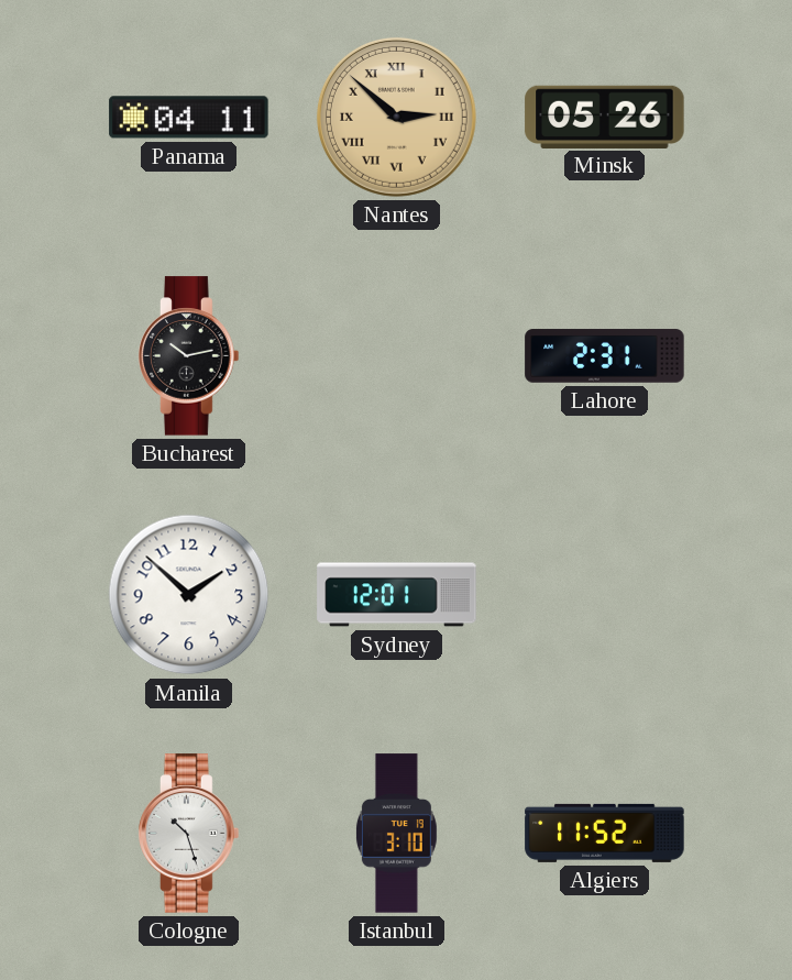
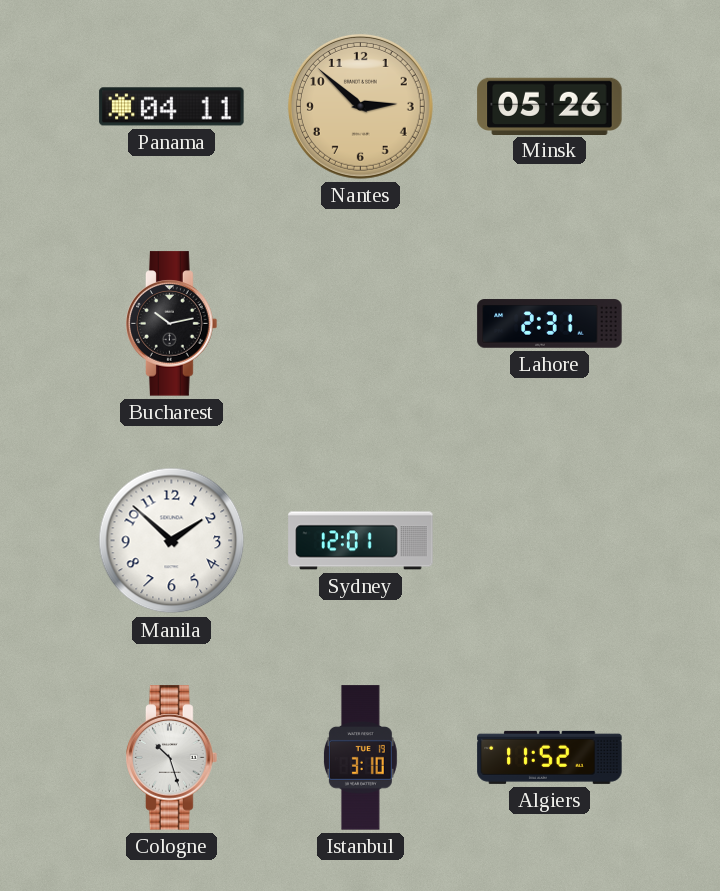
Nantes numerals: Roman -> Arabic
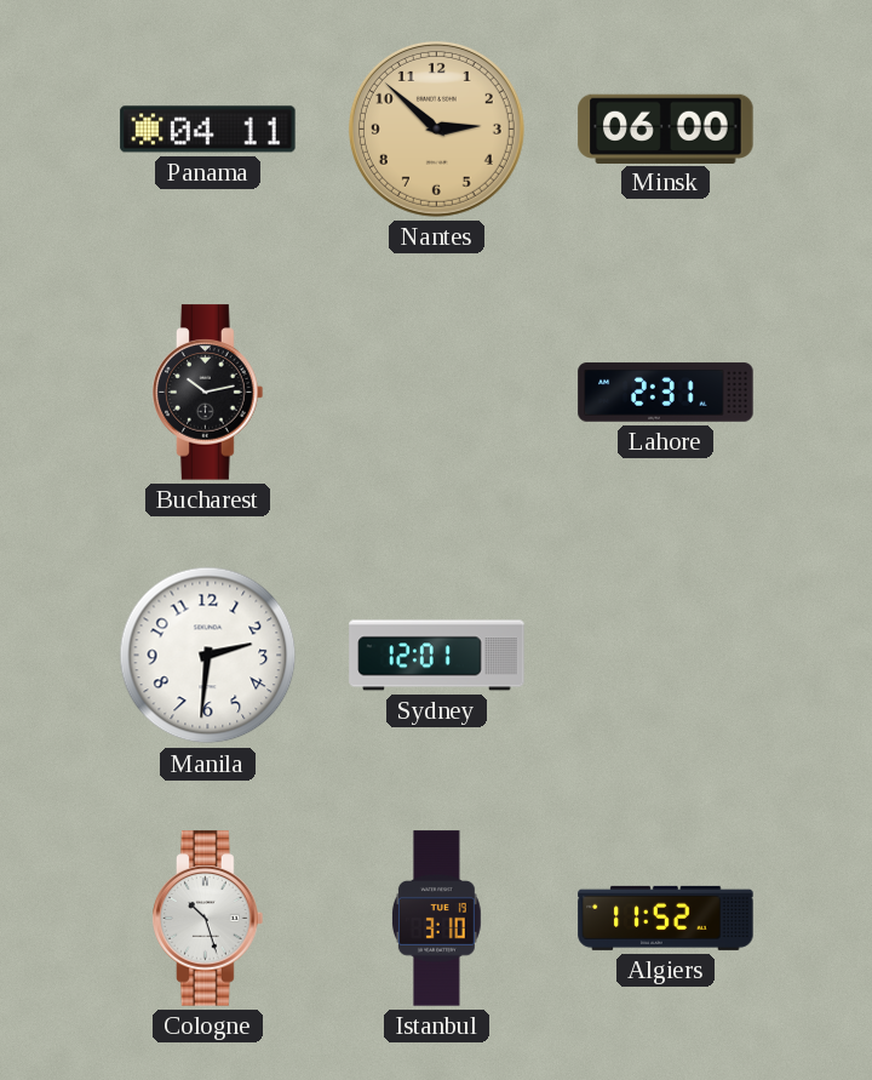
Minsk: 05:26 -> 06:00
Manila: 1:52 -> 2:31
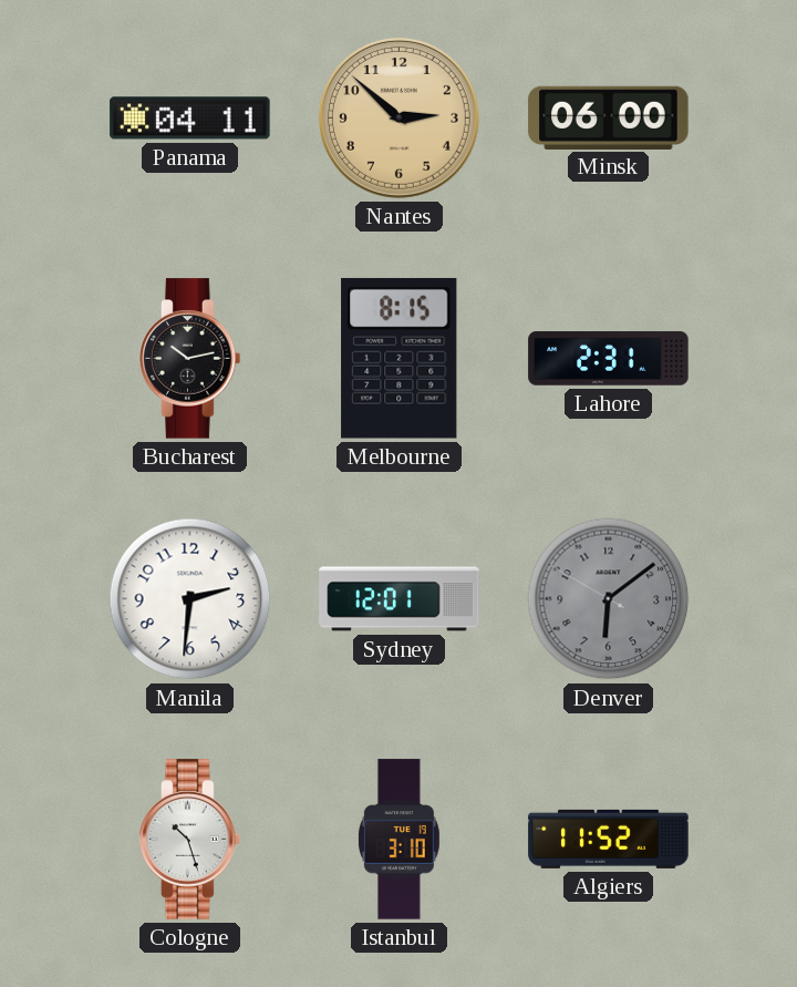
Melbourne: none -> 8:15
Denver: none -> 6:08
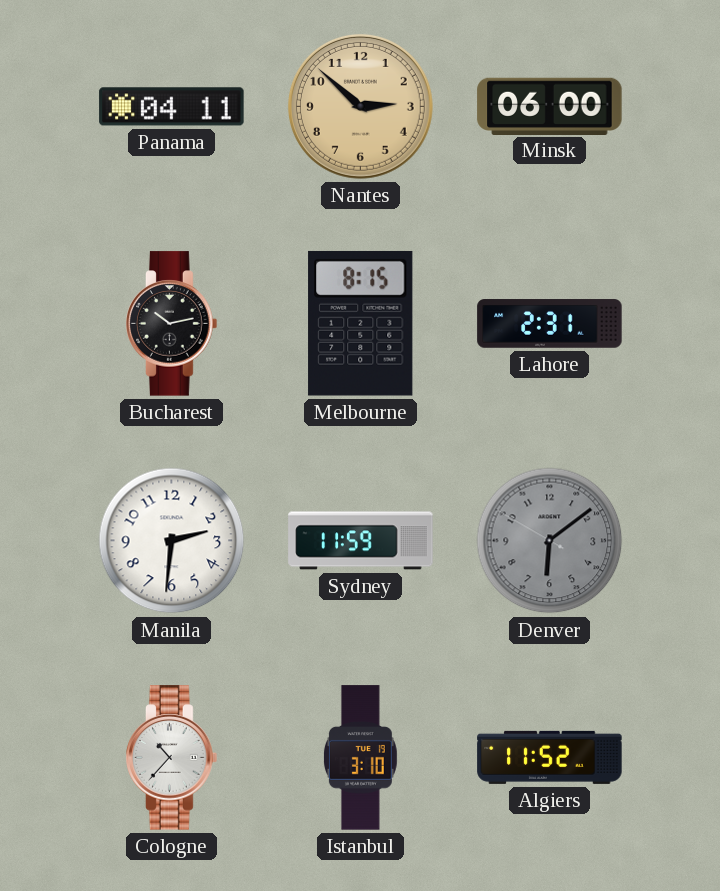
Sydney: 12:01 -> 11:59
Cologne: 10:27 -> 10:37
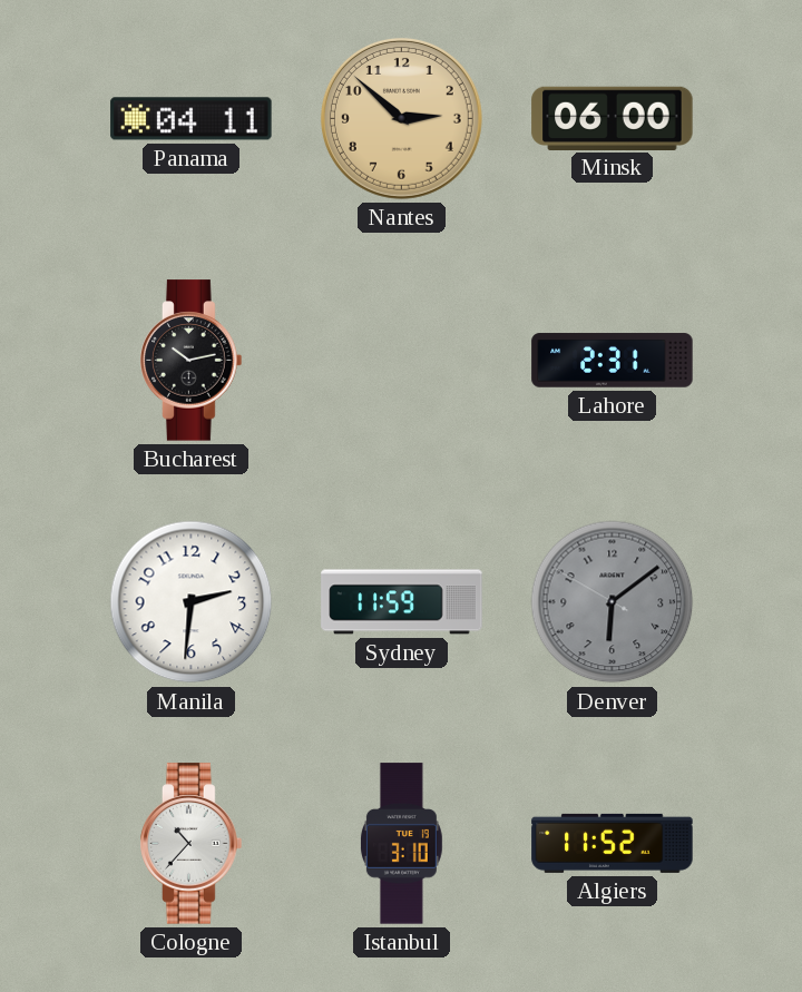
Melbourne: 8:15 -> none
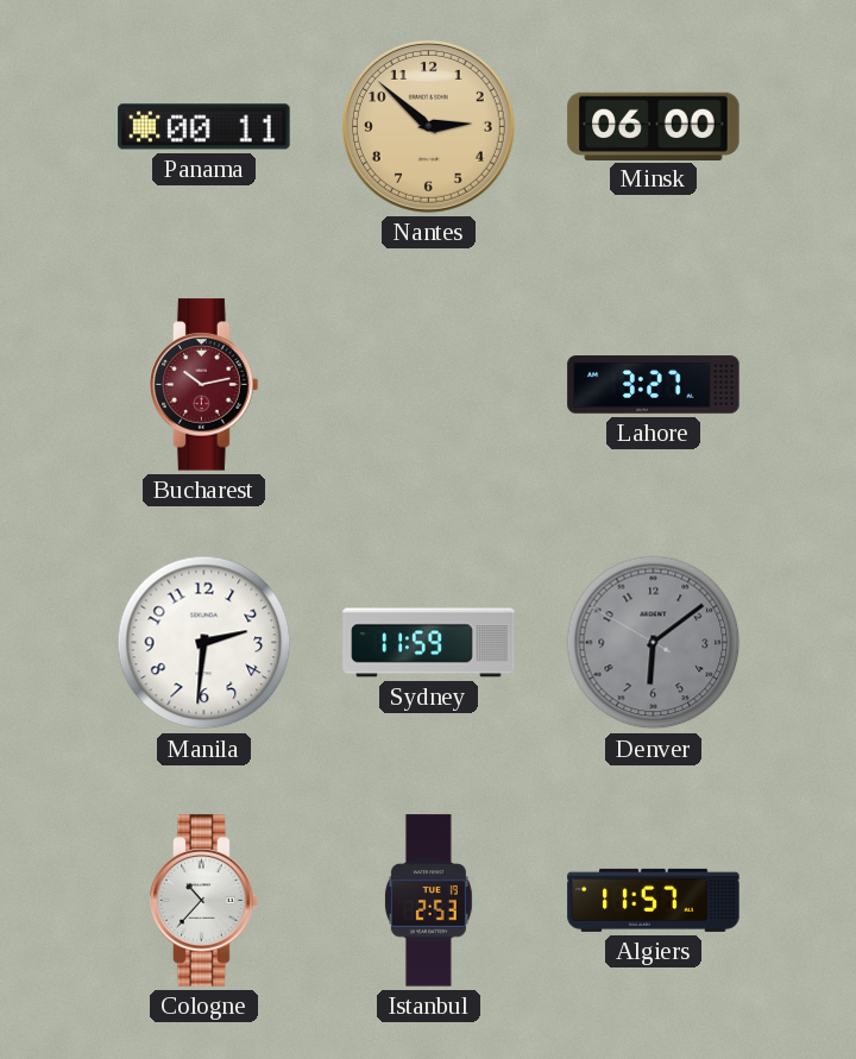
Panama: 04:11 -> 00:11
Bucharest dial: black -> burgundy
Lahore: 2:31 -> 3:27
Istanbul: 3:10 -> 2:53
Algiers: 11:52 -> 11:57
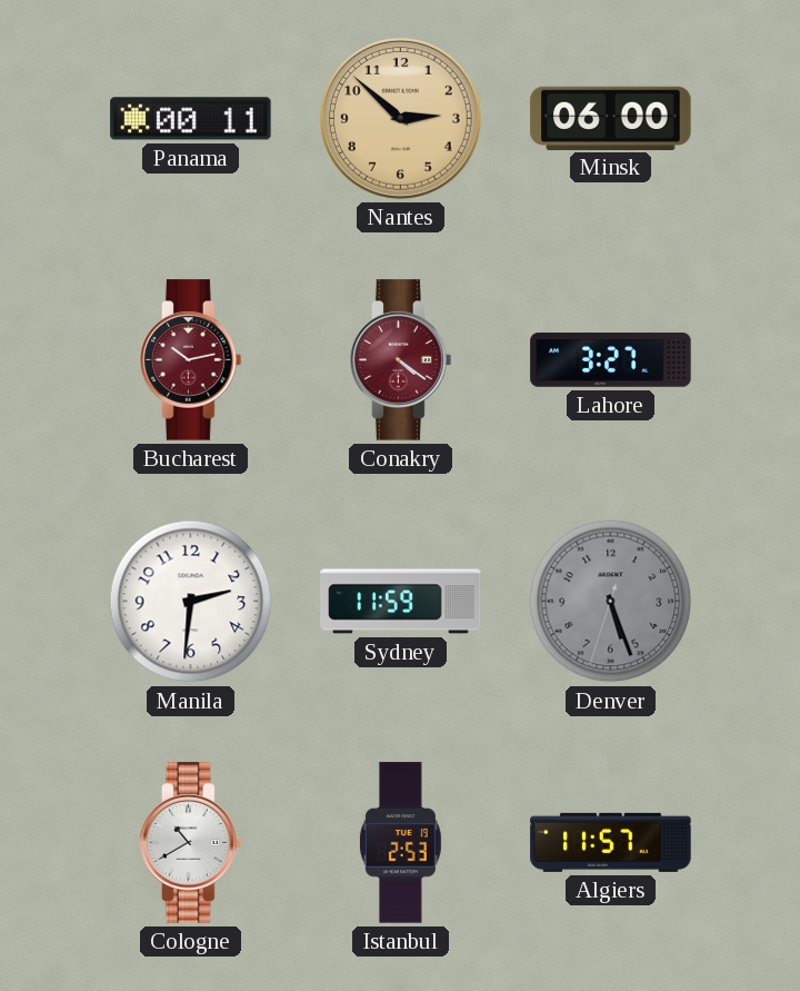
Conakry: none -> 4:21
Denver: 6:08 -> 5:26
Cologne: 10:37 -> 10:40
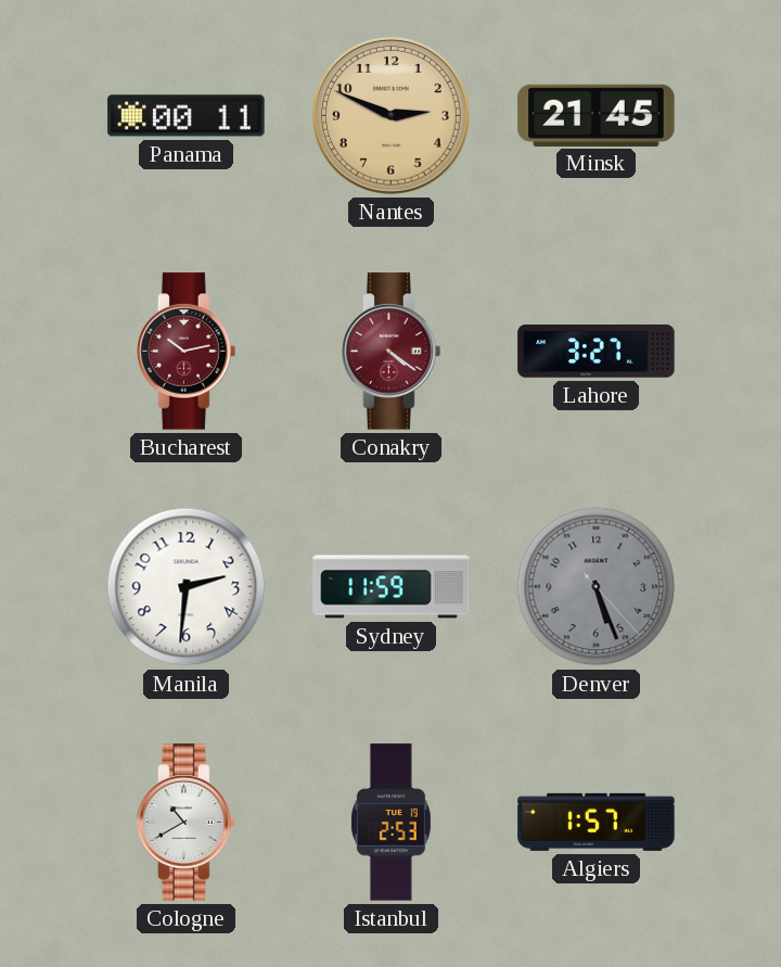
Nantes: 2:52 -> 2:49
Minsk: 06:00 -> 21:45
Denver: 5:26:33 -> 5:26:23
Algiers: 11:57 -> 1:57
